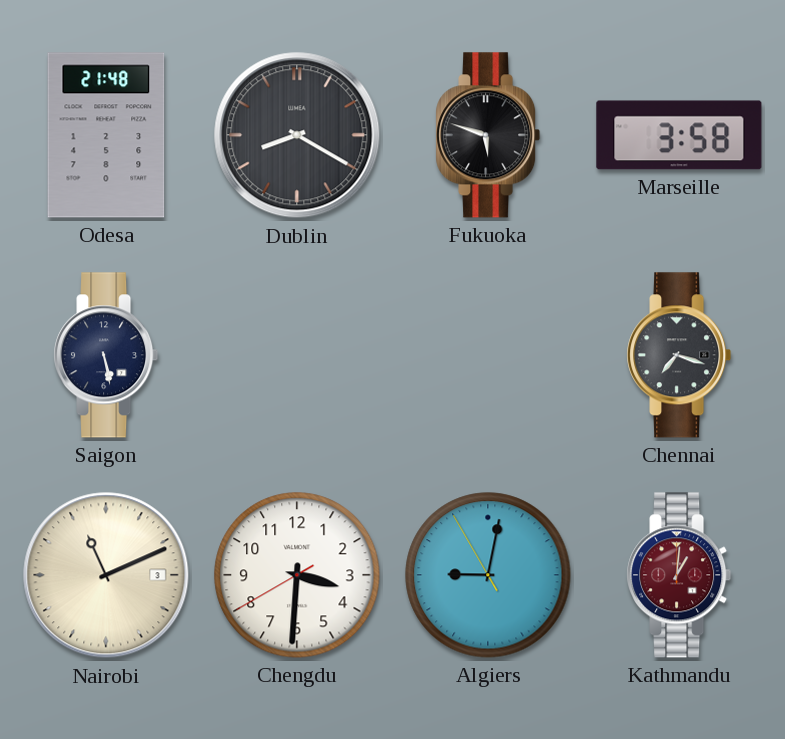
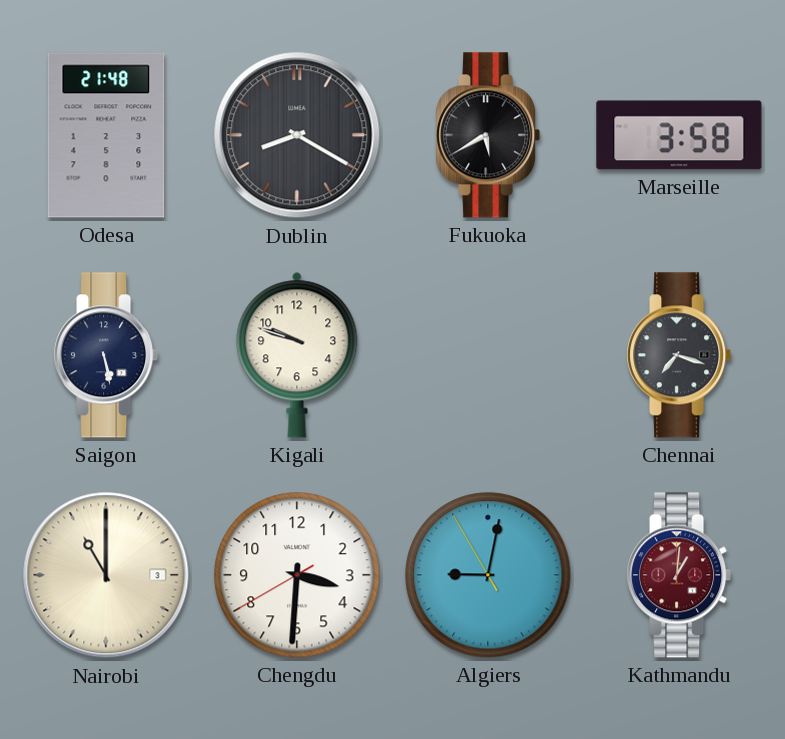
Fukuoka: 5:48 -> 5:40
Kigali: none -> 9:48
Nairobi: 11:11 -> 11:00
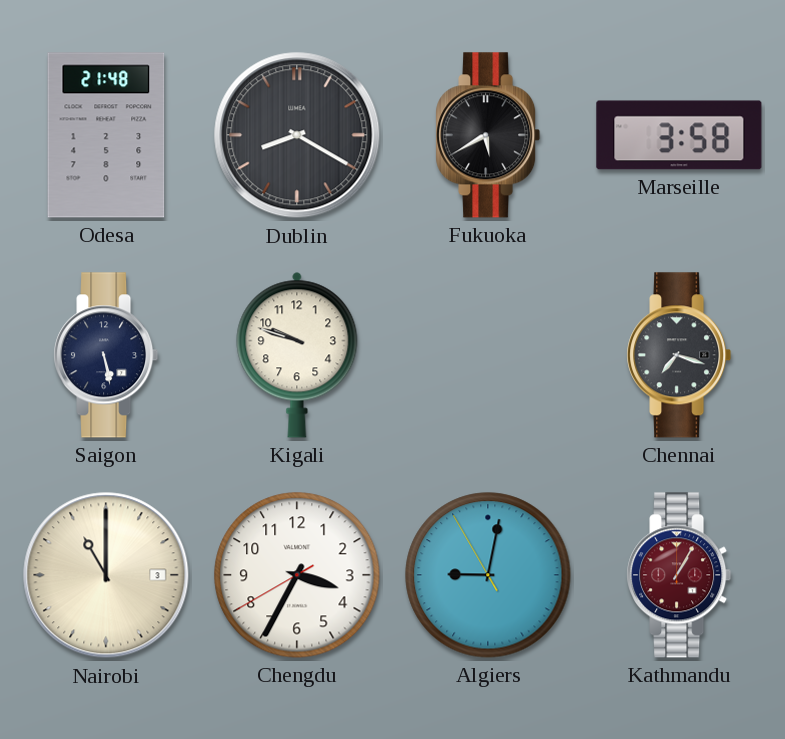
Chengdu: 3:30 -> 3:34
Kathmandu: 1:01 -> 1:05
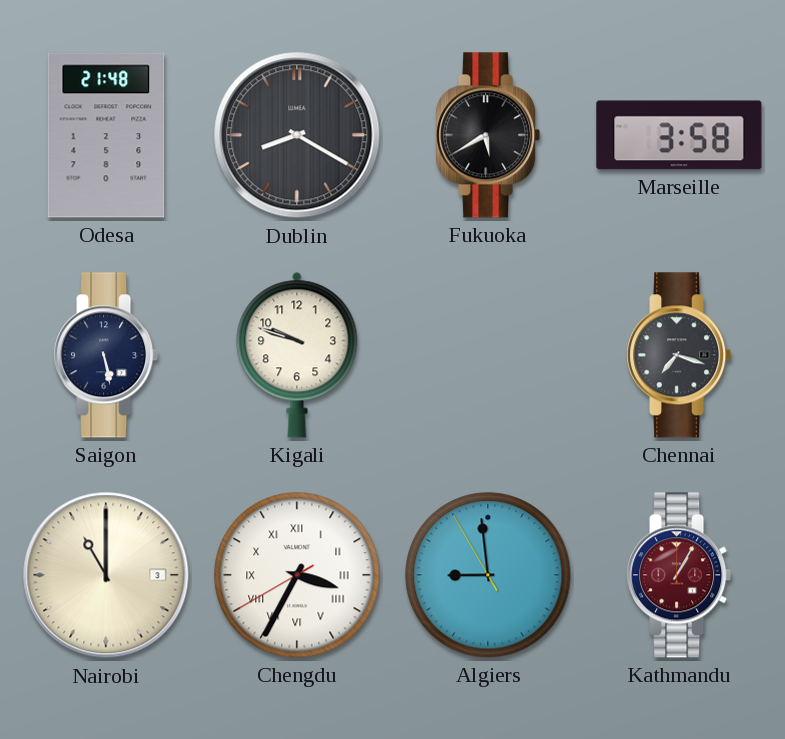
Chengdu numerals: Arabic -> Roman
Algiers: 9:01 -> 8:58
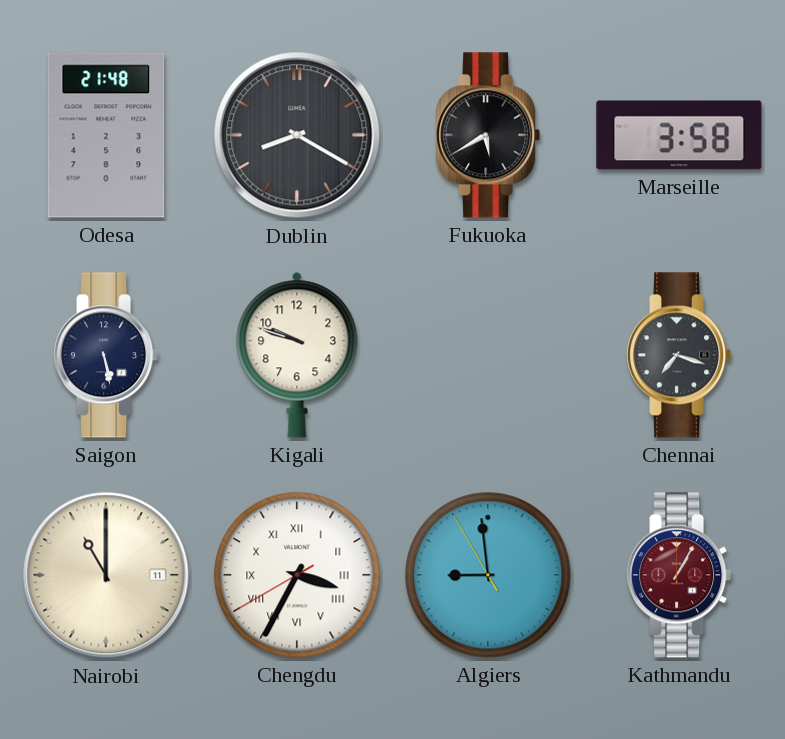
Nairobi date: 3 -> 11
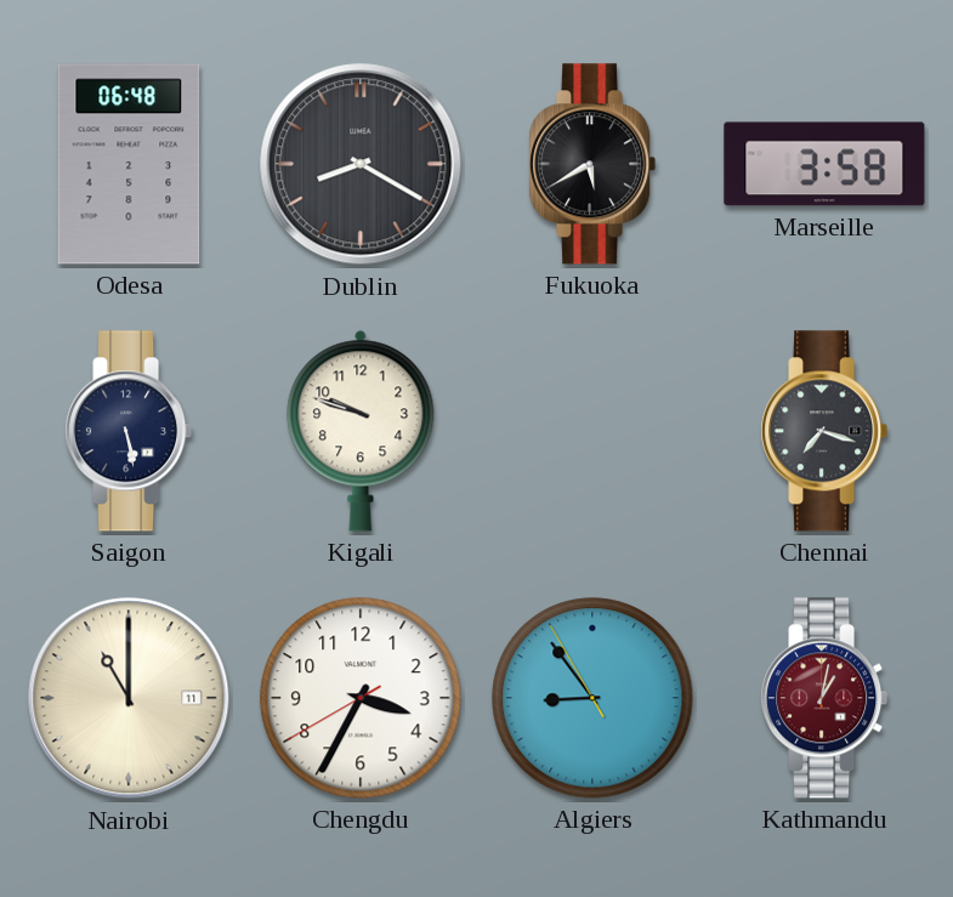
Odesa: 21:48 -> 06:48
Chengdu numerals: Roman -> Arabic
Algiers: 8:58 -> 8:53
Kathmandu: 1:05 -> 1:02
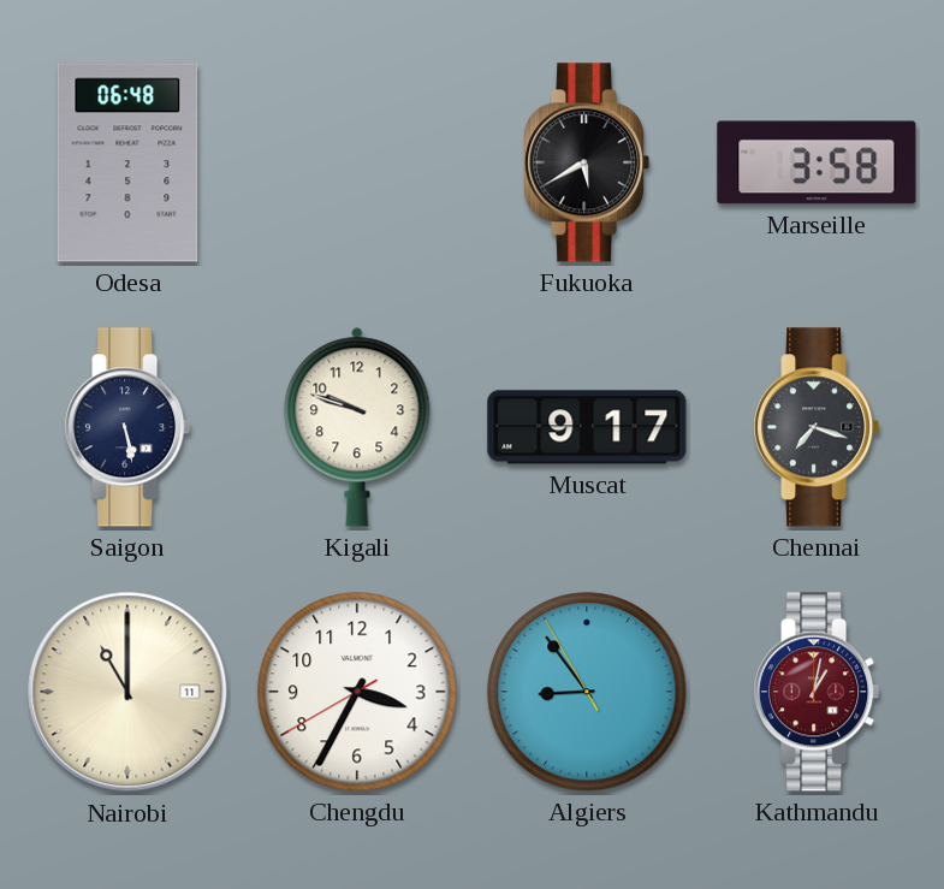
Dublin: 8:20 -> none
Muscat: none -> 9:17
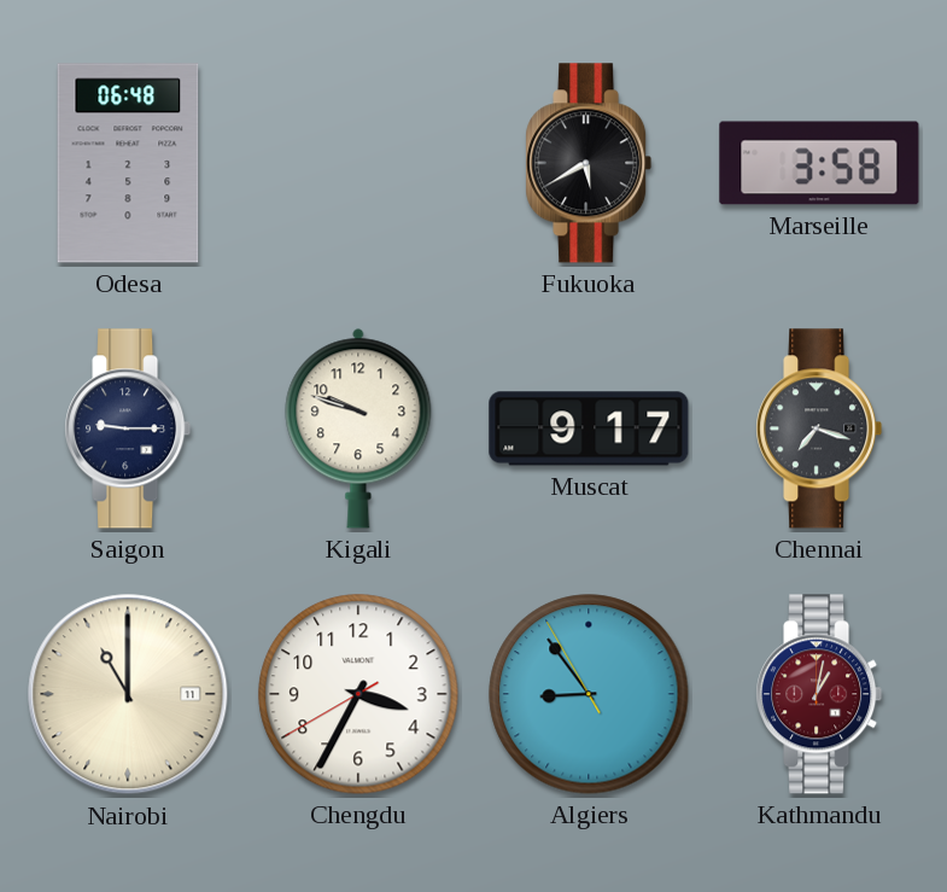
Saigon: 5:28 -> 9:15
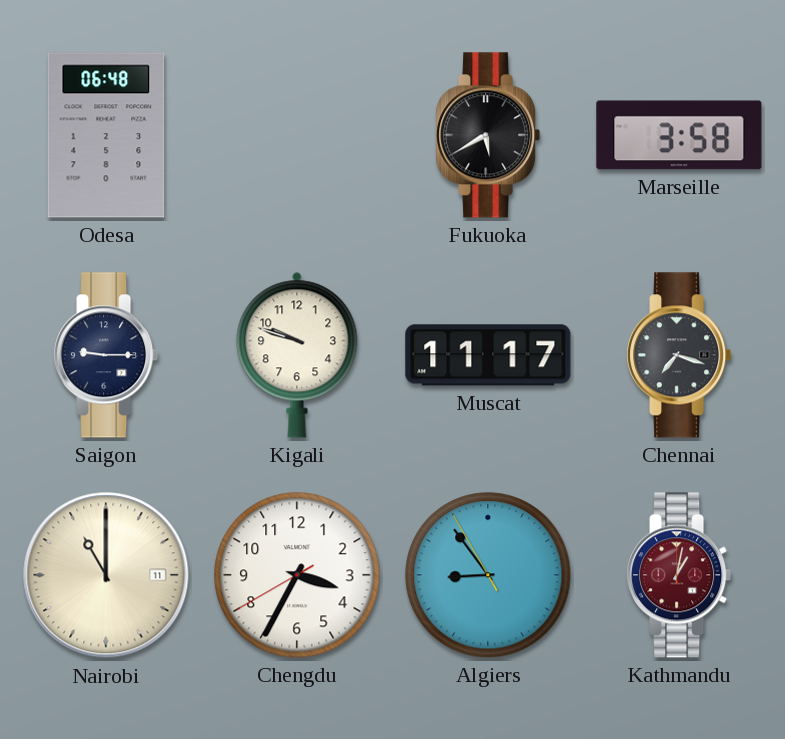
Muscat: 9:17 -> 11:17
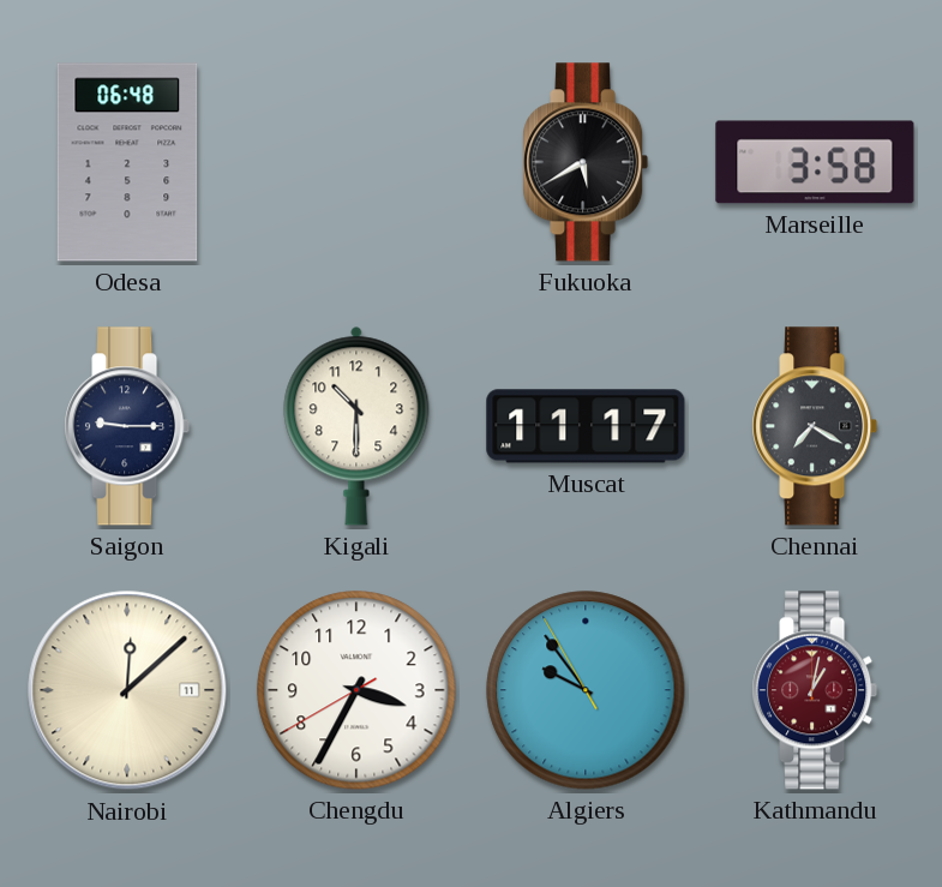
Kigali: 9:48 -> 10:30
Chennai: 7:18 -> 7:20
Nairobi: 11:00 -> 12:08
Algiers: 8:53 -> 9:53
